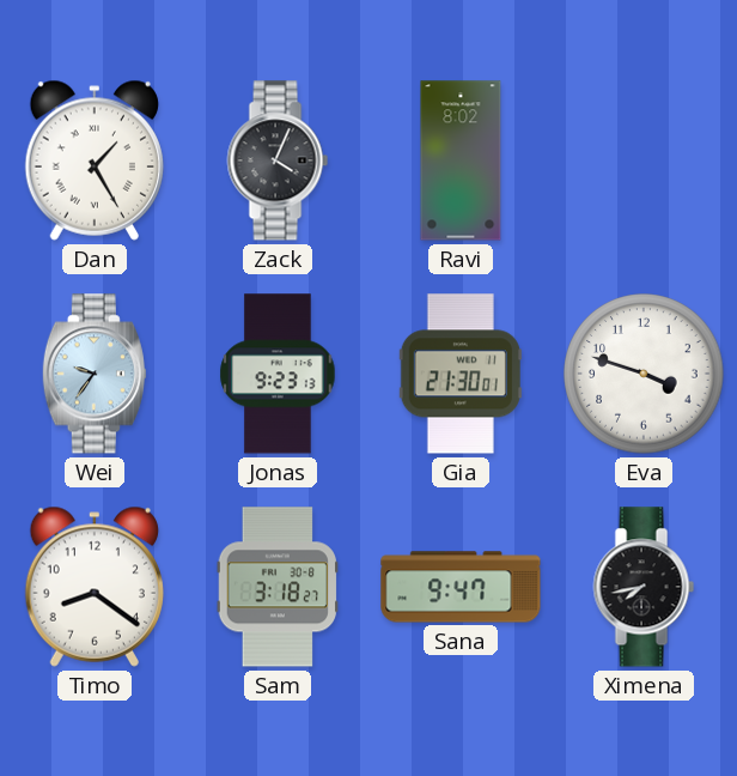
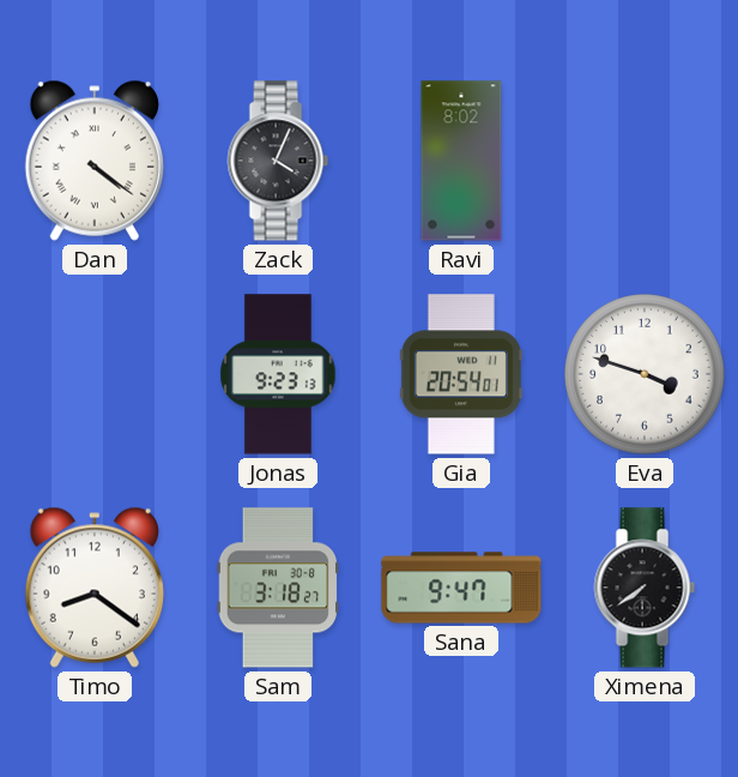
Dan: 1:25 -> 4:21
Wei: 9:36 -> none
Gia: 21:30 -> 20:54
Ximena: 7:43 -> 7:39
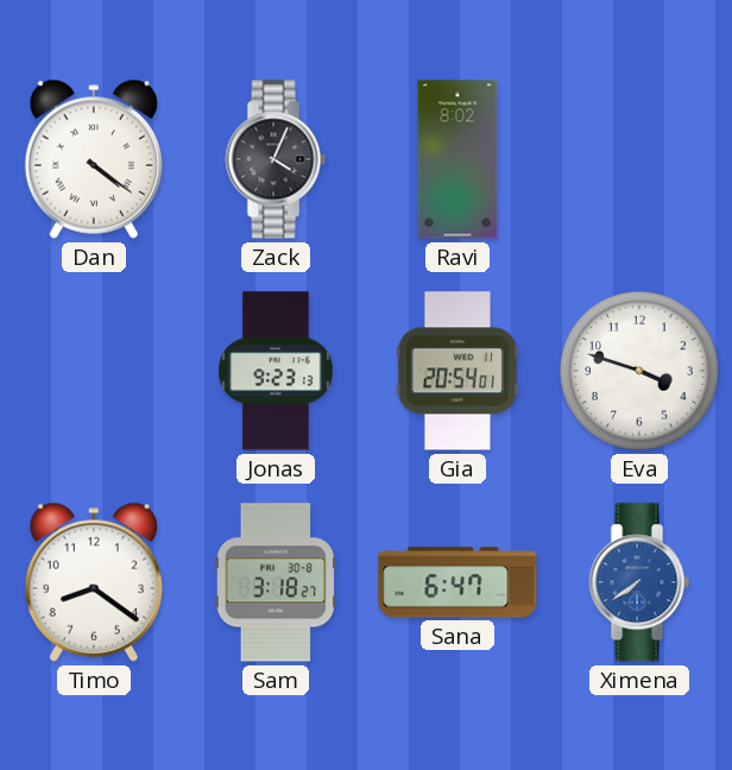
Sana: 9:47 -> 6:47
Ximena dial: black -> blue
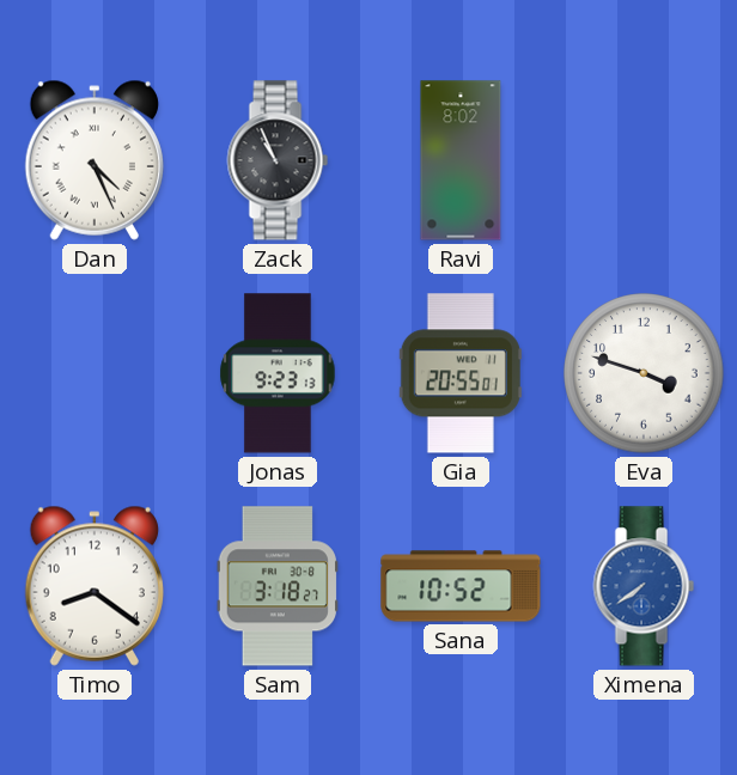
Dan: 4:21 -> 4:26
Zack: 4:04 -> 10:56
Gia: 20:54 -> 20:55
Sana: 6:47 -> 10:52
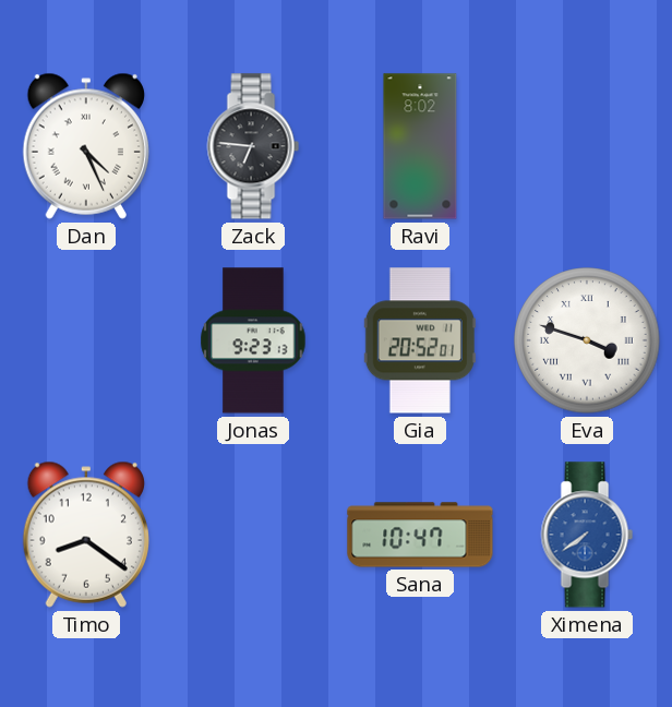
Zack: 10:56 -> 6:46
Gia: 20:55 -> 20:52
Eva numerals: Arabic -> Roman
Sam: 3:18 -> none
Sana: 10:52 -> 10:47
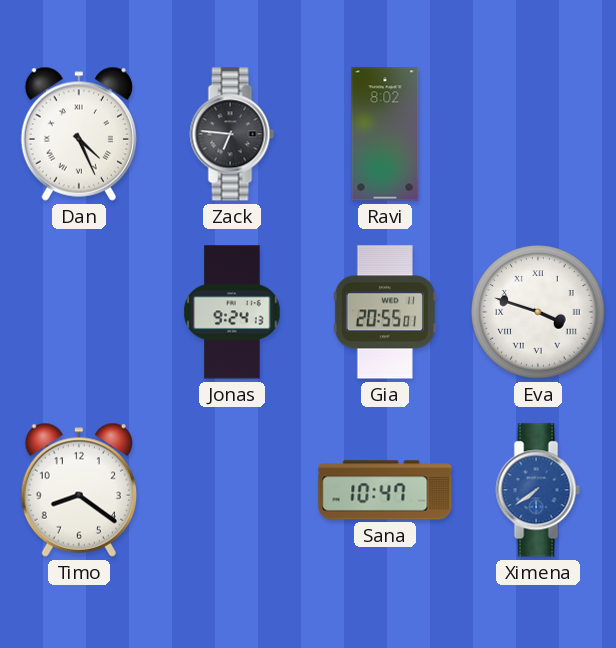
Jonas: 9:23 -> 9:24
Gia: 20:52 -> 20:55
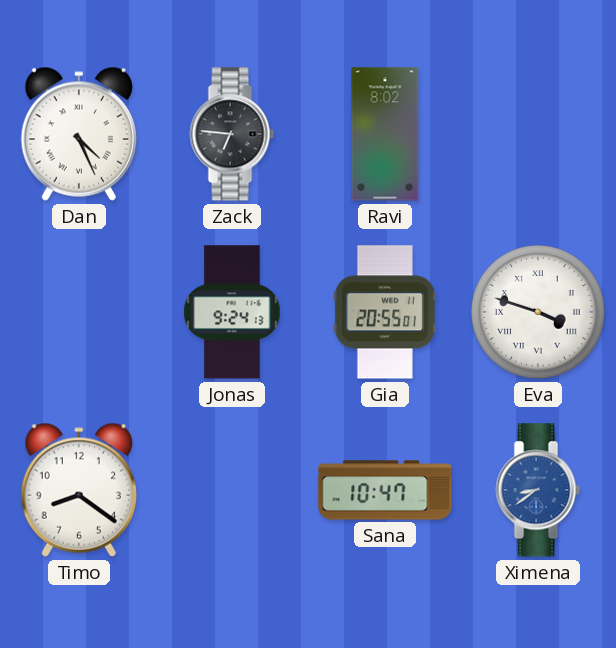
Ximena: 7:39 -> 8:39
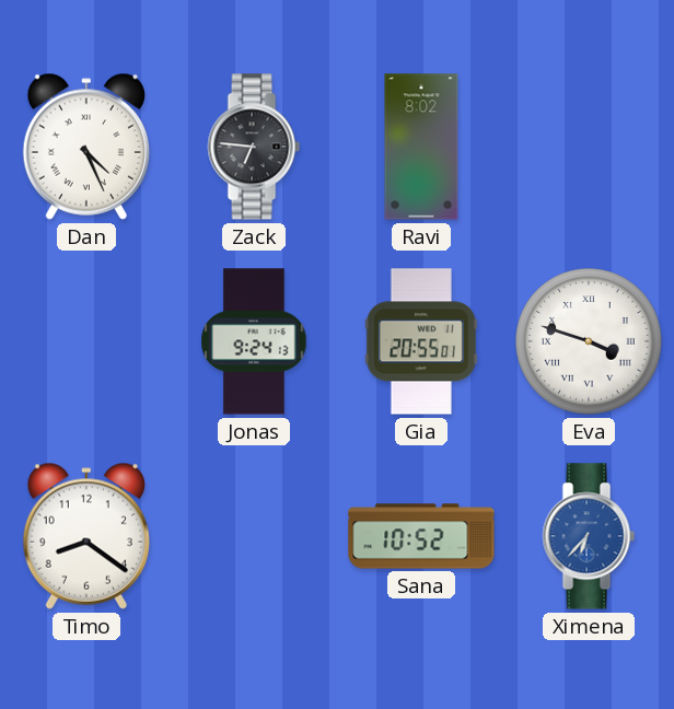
Sana: 10:47 -> 10:52
Ximena: 8:39 -> 6:37
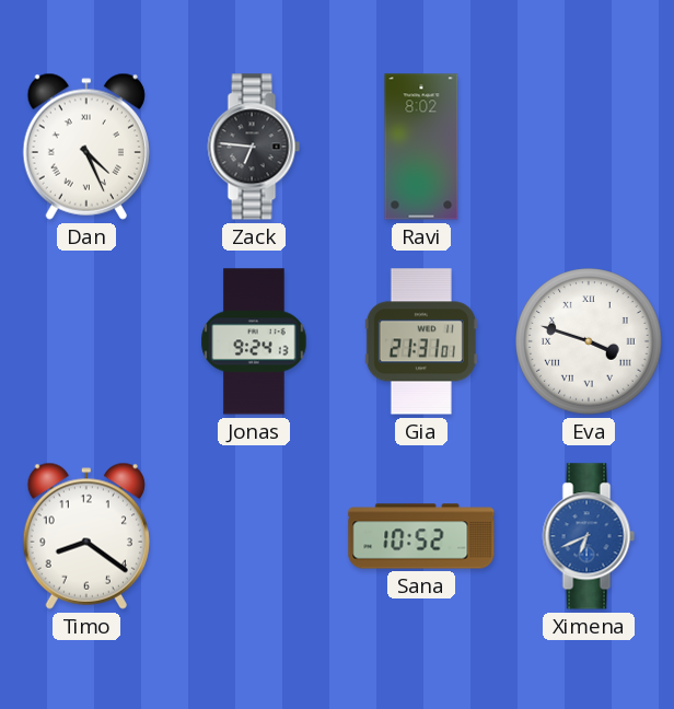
Gia: 20:55 -> 21:31
Ximena: 6:37 -> 6:41
